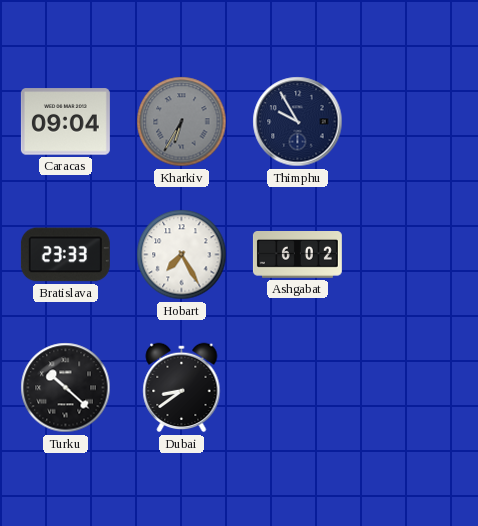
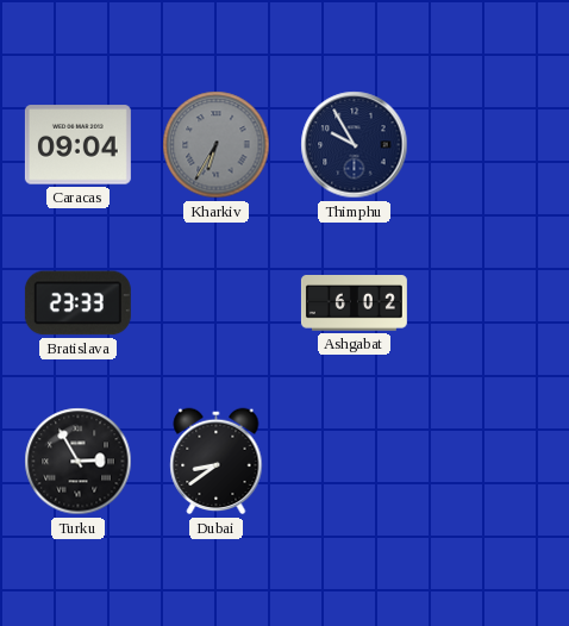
Hobart: 7:25 -> none
Turku: 10:22 -> 2:55
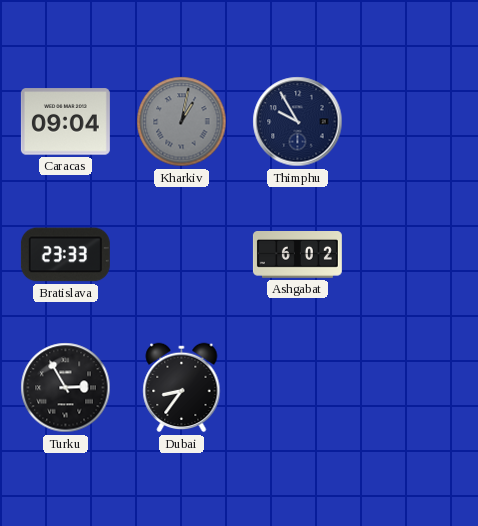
Kharkiv: 6:35 -> 1:02
Dubai: 8:39 -> 8:36
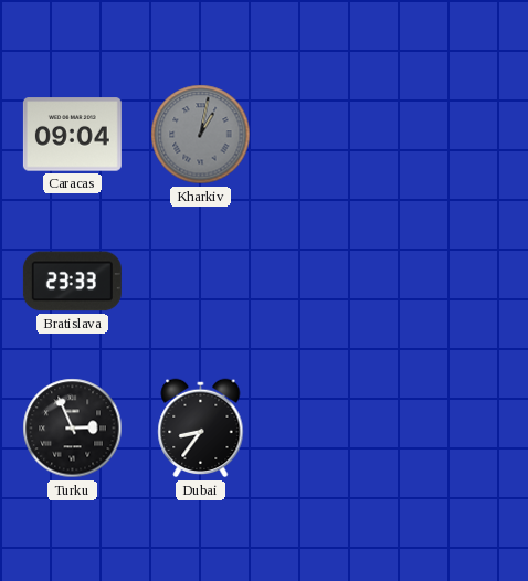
Thimphu: 9:55 -> none
Ashgabat: 6:02 -> none
Turku: 2:55 -> 2:56
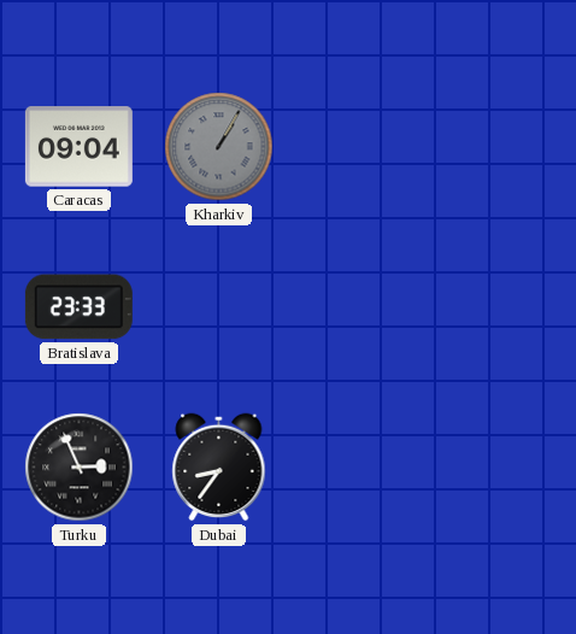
Kharkiv: 1:02 -> 1:05
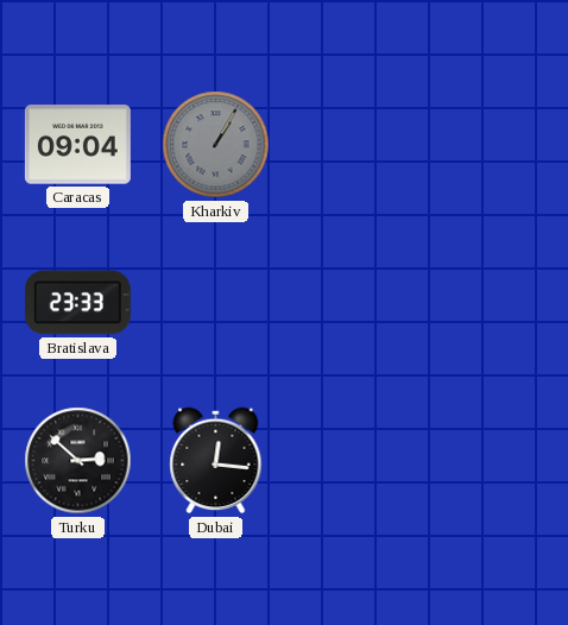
Turku: 2:56 -> 2:52
Dubai: 8:36 -> 12:16
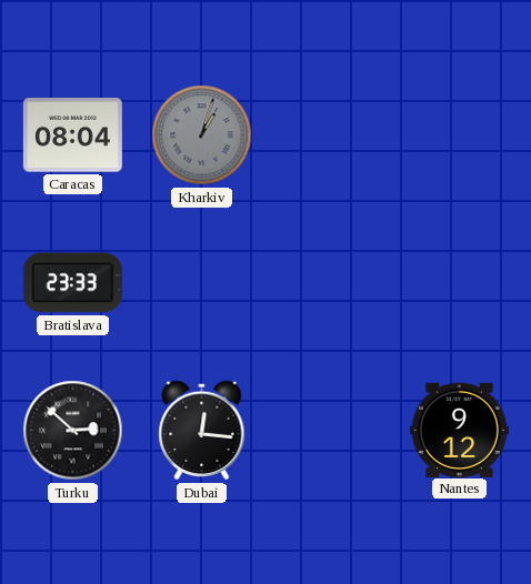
Caracas: 09:04 -> 08:04
Kharkiv: 1:05 -> 1:03
Nantes: none -> 9:12
